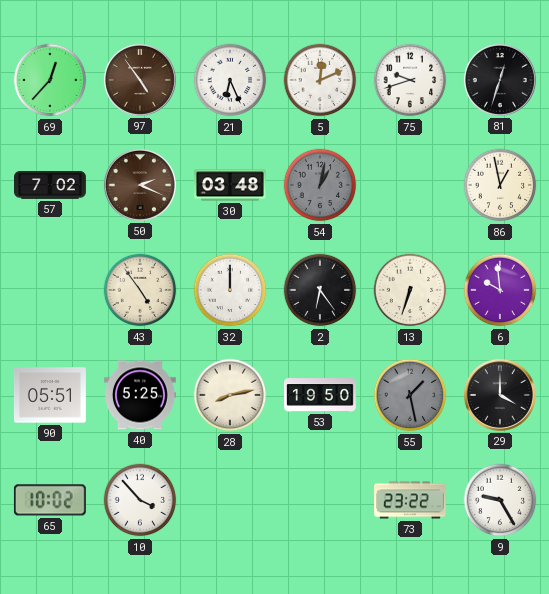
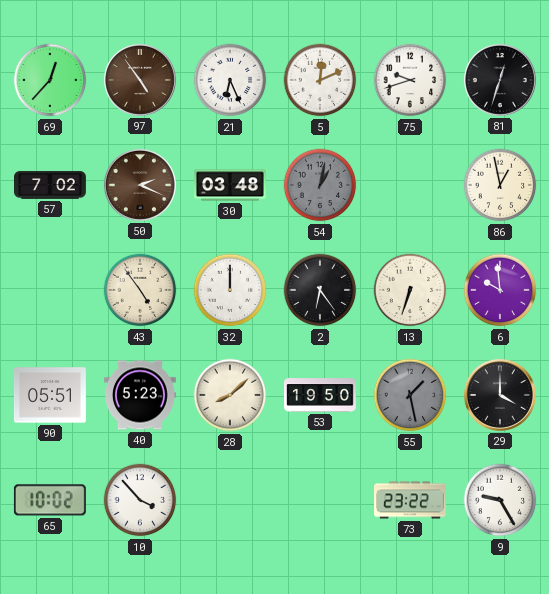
40: 5:25 -> 5:23
28: 8:13 -> 8:08
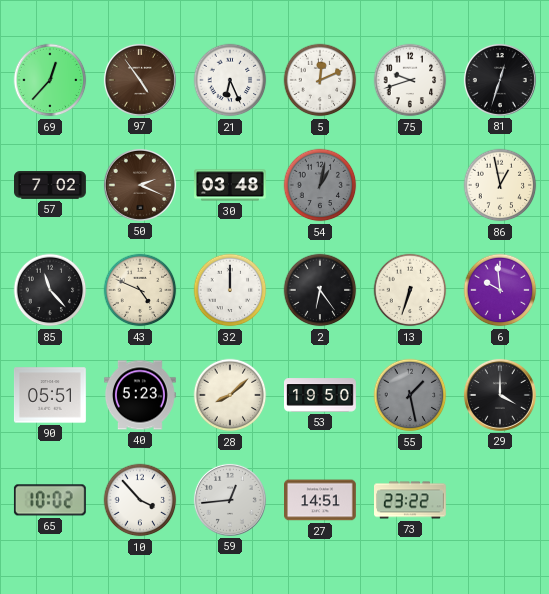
85: none -> 11:23
43: 4:54 -> 4:49
59: none -> 12:44
27: none -> 14:51
9: 9:25 -> none
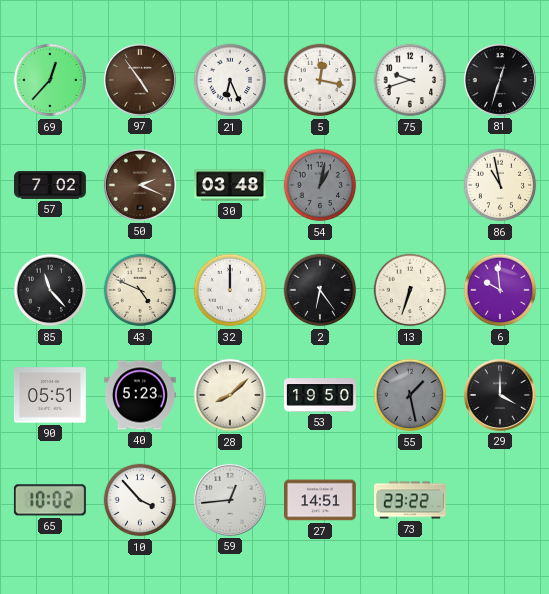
5: 12:11 -> 12:17
86: 12:58 -> 10:58
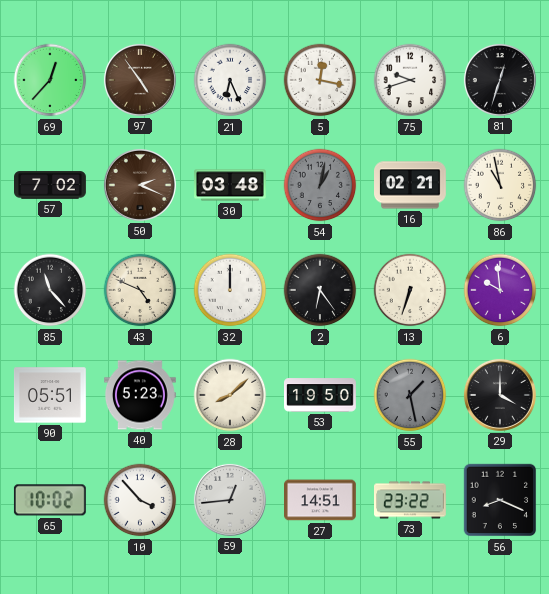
16: none -> 02:21
56: none -> 8:19
